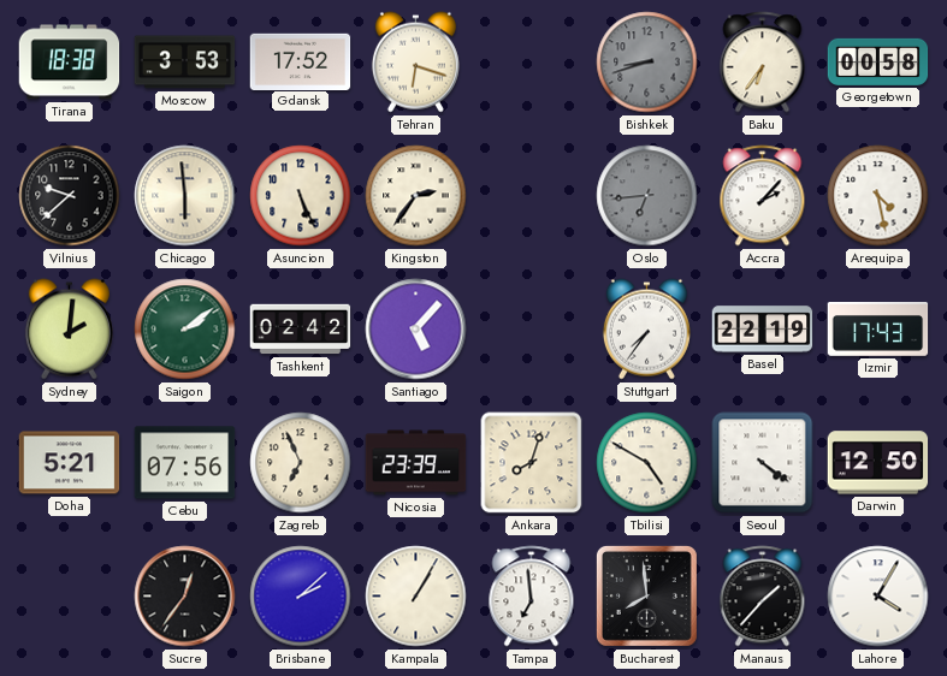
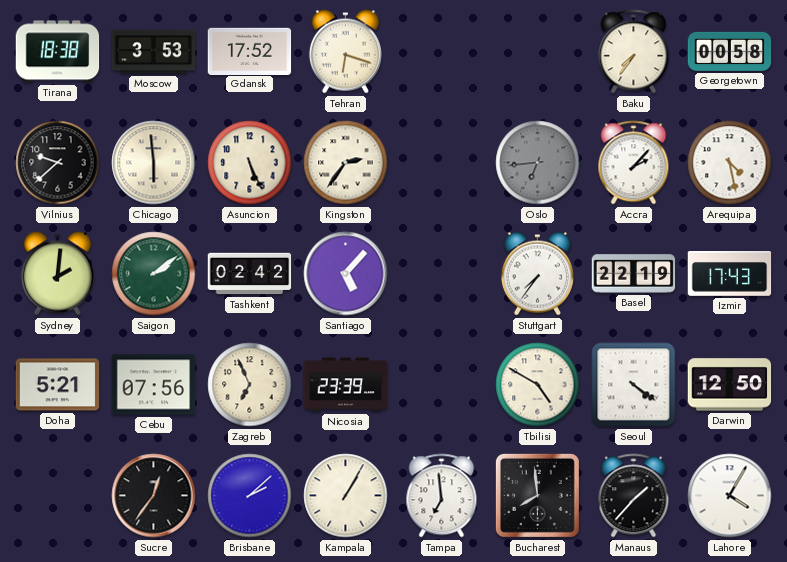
Bishkek: 8:42 -> none
Baku: 6:36 -> 7:36
Ankara: 8:03 -> none
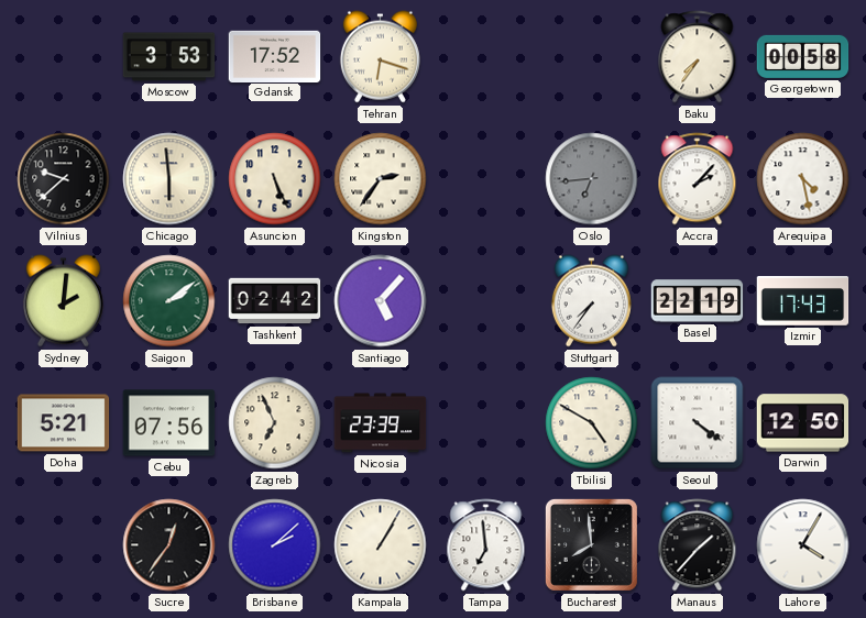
Tirana: 18:38 -> none
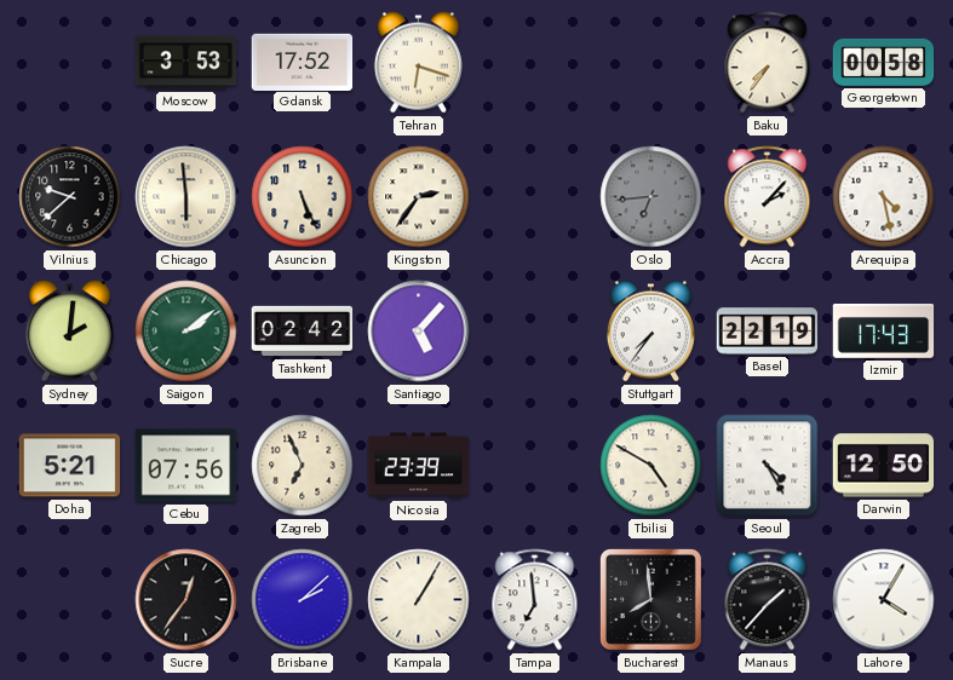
Seoul: 4:21 -> 4:25
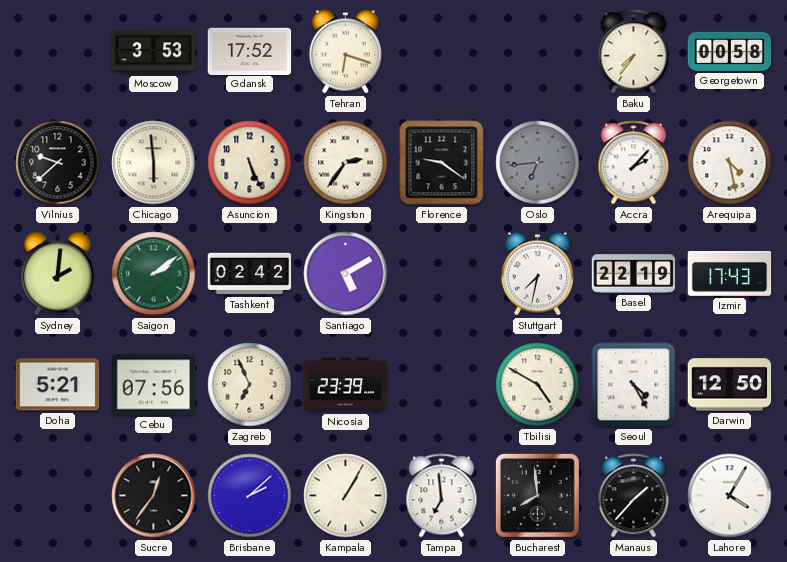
Florence: none -> 9:21
Santiago: 5:07 -> 5:10
Stuttgart: 7:36 -> 7:32
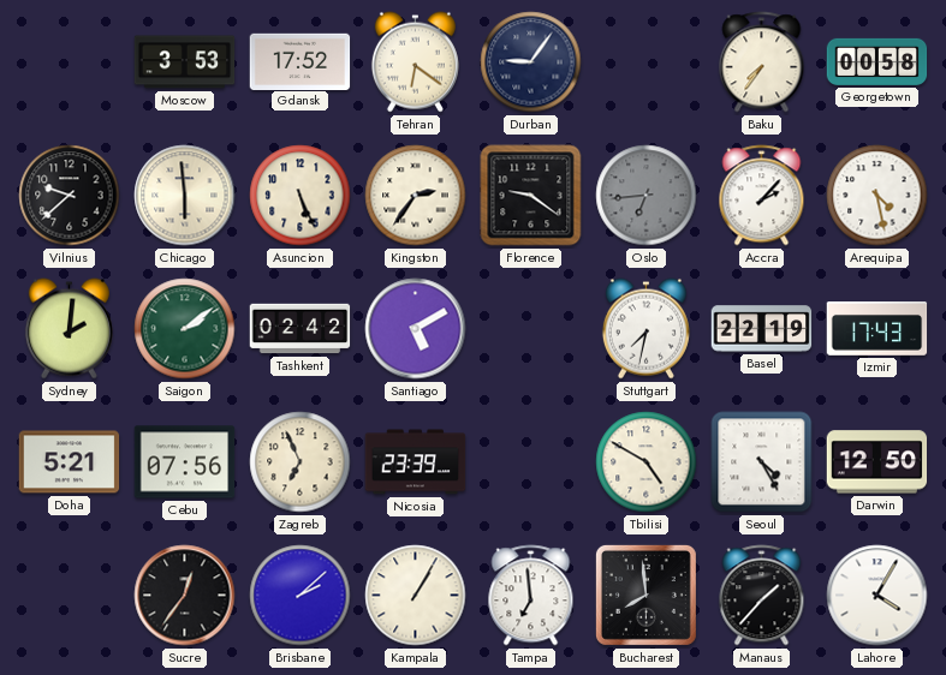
Tehran: 6:18 -> 6:21
Durban: none -> 9:06
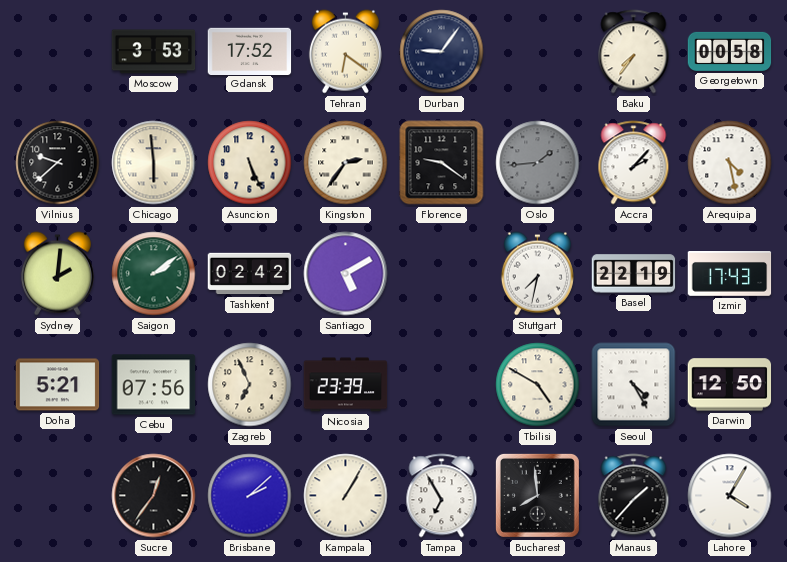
Oslo: 6:44 -> 1:44
Tampa: 6:59 -> 6:55
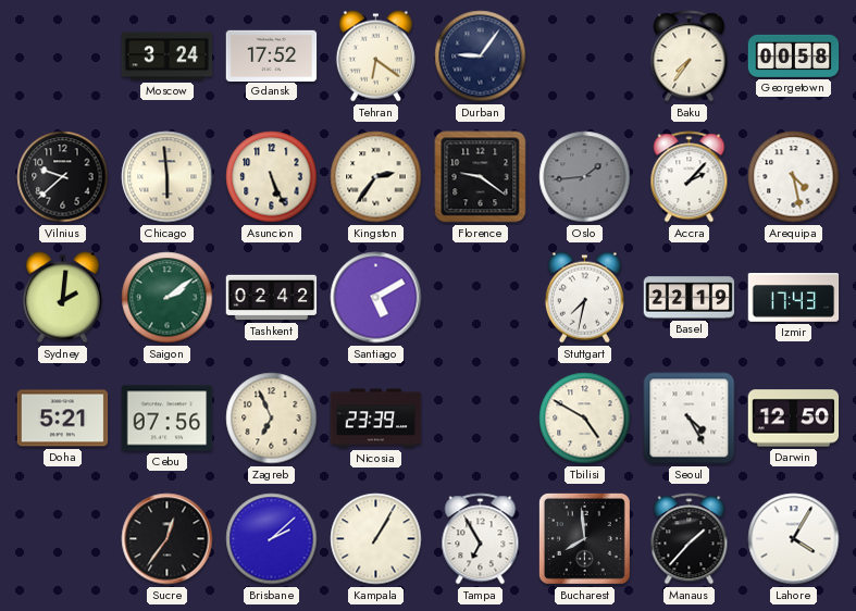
Moscow: 3:53 -> 3:24
